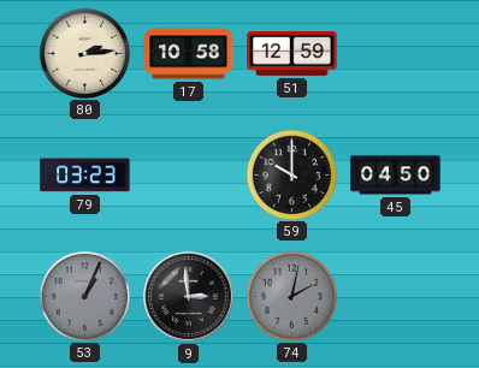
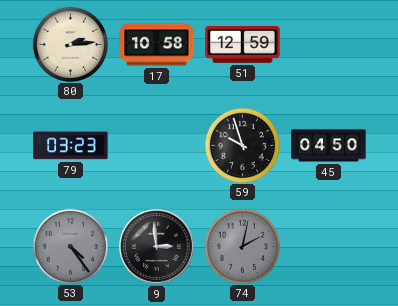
59: 10:00 -> 9:57
53: 1:04 -> 4:24
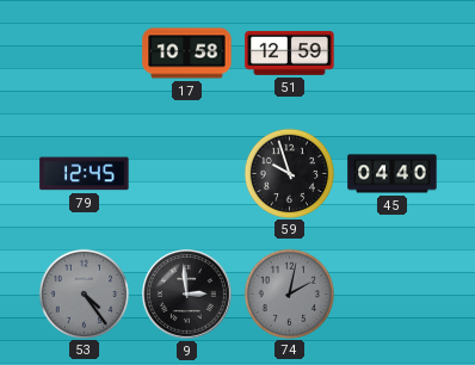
80: 2:14 -> none
79: 03:23 -> 12:45
45: 04:50 -> 04:40
